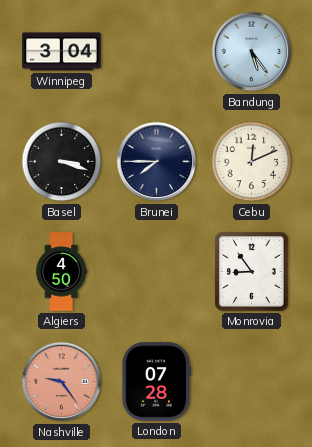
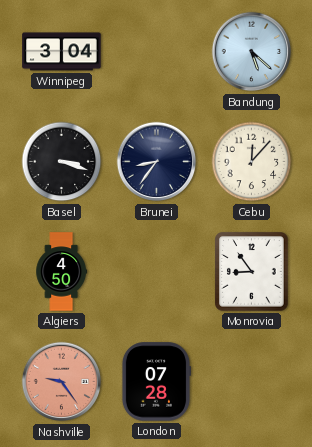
Bandung: 5:24 -> 5:22
Brunei: 7:45 -> 8:36
Cebu: 12:11 -> 12:07
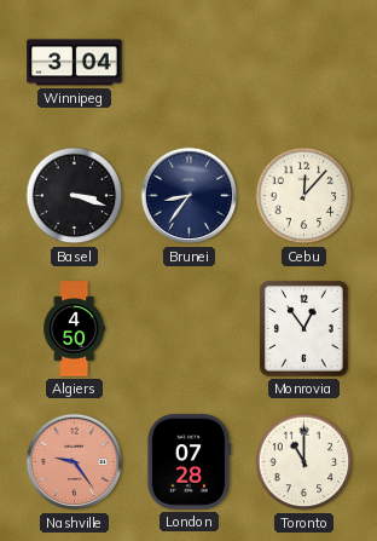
Bandung: 5:22 -> none
Monrovia: 8:54 -> 12:54
Toronto: none -> 11:00
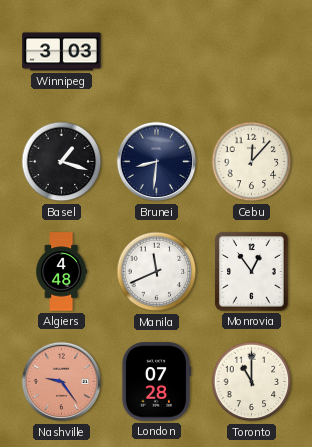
Winnipeg: 3:04 -> 3:03
Basel: 3:18 -> 1:18
Brunei: 8:36 -> 8:31
Algiers: 4:50 -> 4:48
Manila: none -> 11:41
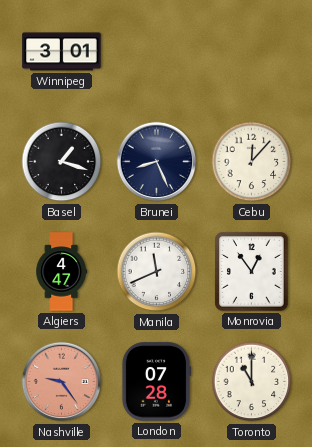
Winnipeg: 3:03 -> 3:01
Brunei: 8:31 -> 8:26
Algiers: 4:48 -> 4:47
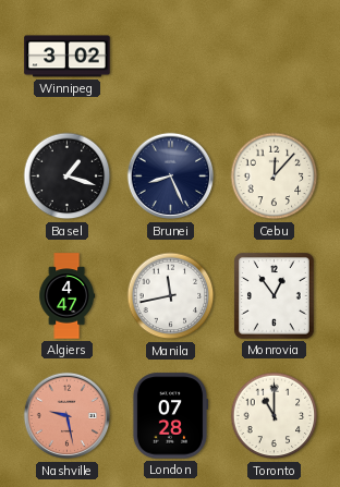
Winnipeg: 3:01 -> 3:02
Manila: 11:41 -> 11:43
Nashville: 9:24 -> 9:28
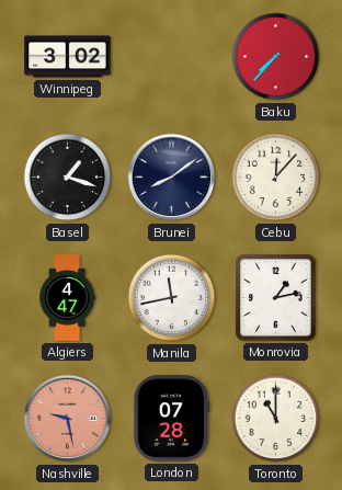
Baku: none -> 7:37
Brunei: 8:26 -> 8:09
Monrovia: 12:54 -> 1:13
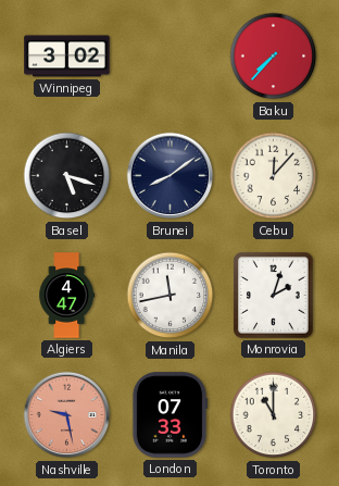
Basel: 1:18 -> 5:18
Monrovia: 1:13 -> 2:03
London: 07:28 -> 07:33
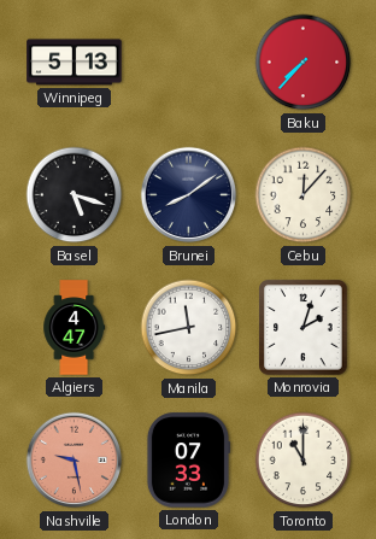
Winnipeg: 3:02 -> 5:13
